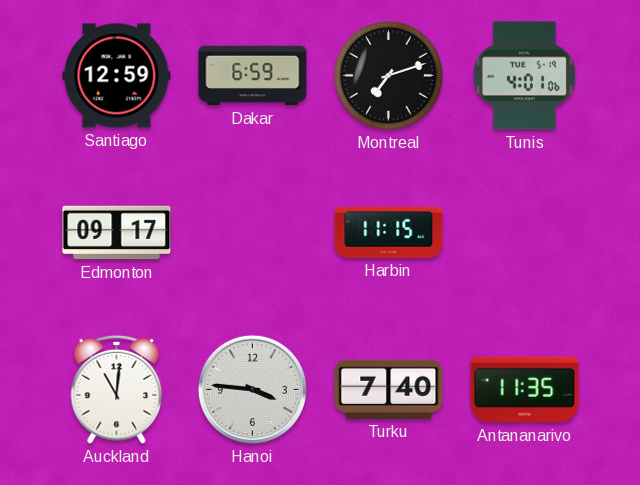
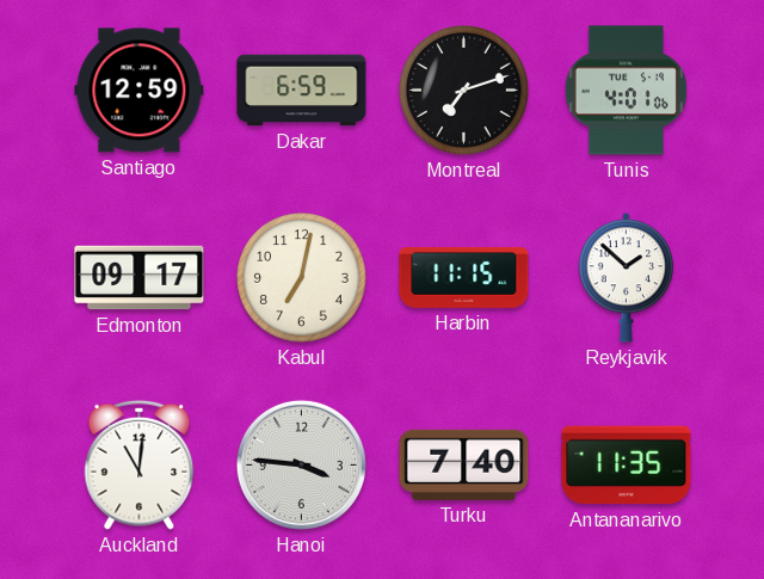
Kabul: none -> 7:02
Reykjavik: none -> 1:52
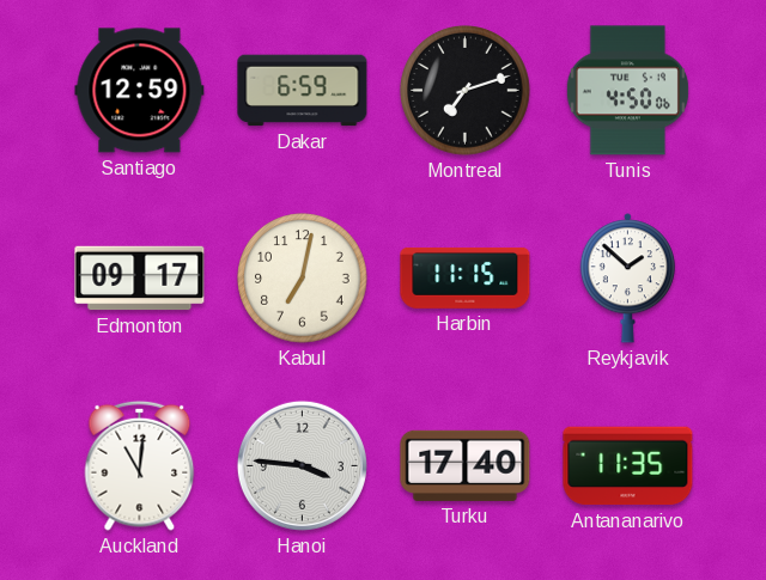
Tunis: 4:01 -> 4:50
Turku: 7:40 -> 17:40
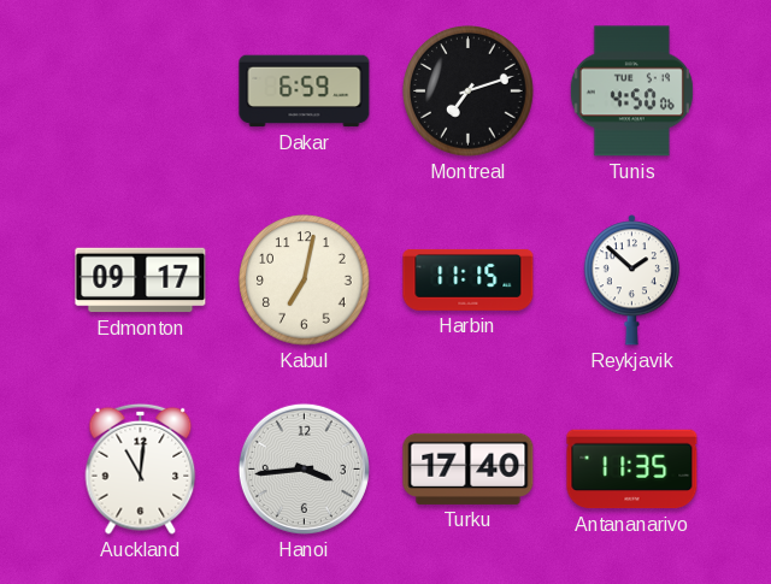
Santiago: 12:59 -> none
Hanoi: 3:46 -> 3:44
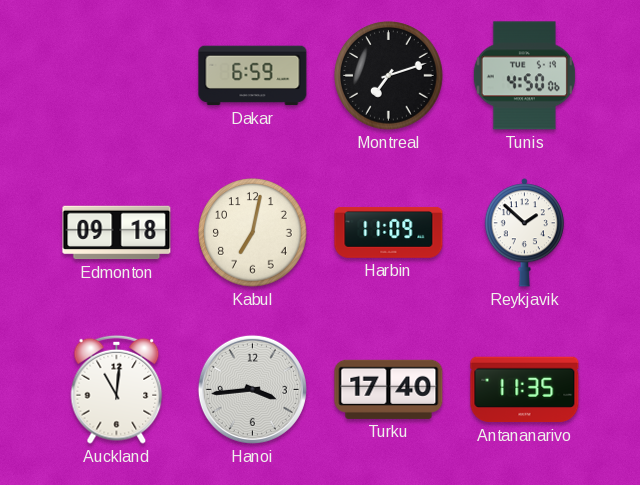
Edmonton: 09:17 -> 09:18
Harbin: 11:15 -> 11:09
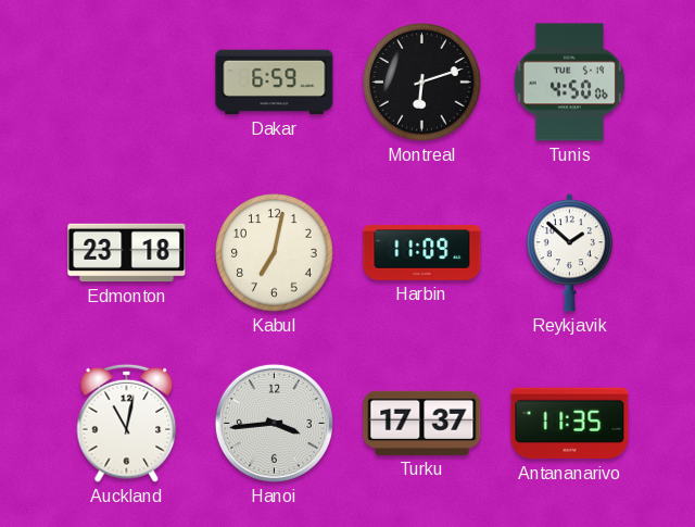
Montreal: 7:12 -> 6:12
Edmonton: 09:18 -> 23:18
Auckland: 11:01 -> 11:02
Turku: 17:40 -> 17:37
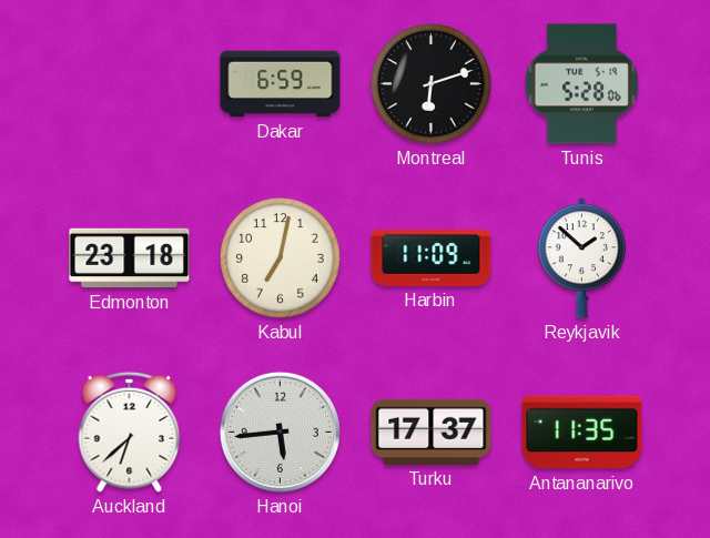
Tunis: 4:50 -> 5:28
Auckland: 11:02 -> 6:38
Hanoi: 3:44 -> 5:44
